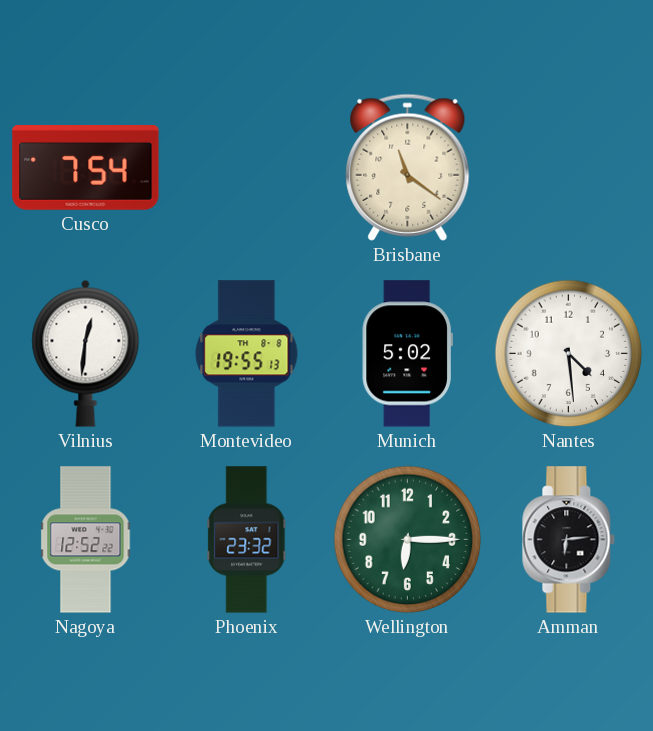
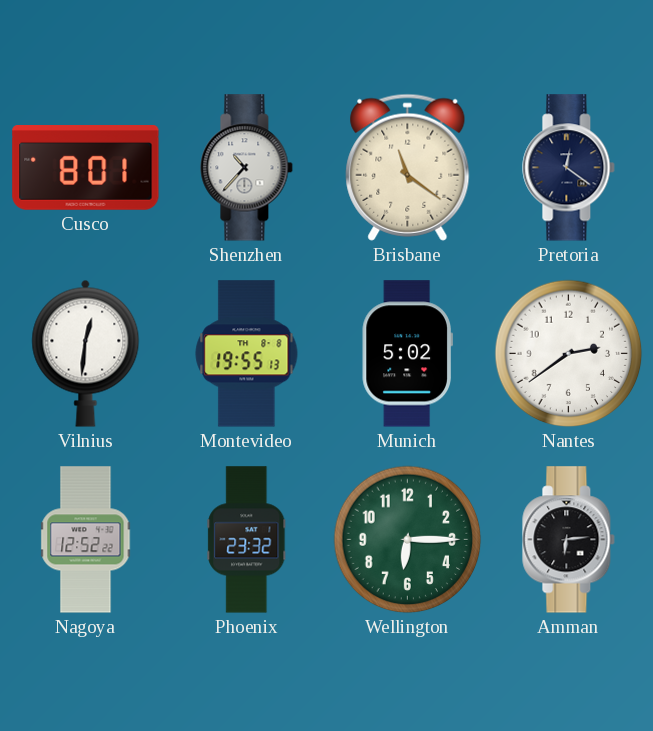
Cusco: 7:54 -> 8:01
Shenzhen: none -> 10:37
Pretoria: none -> 12:21
Nantes: 4:29 -> 2:39
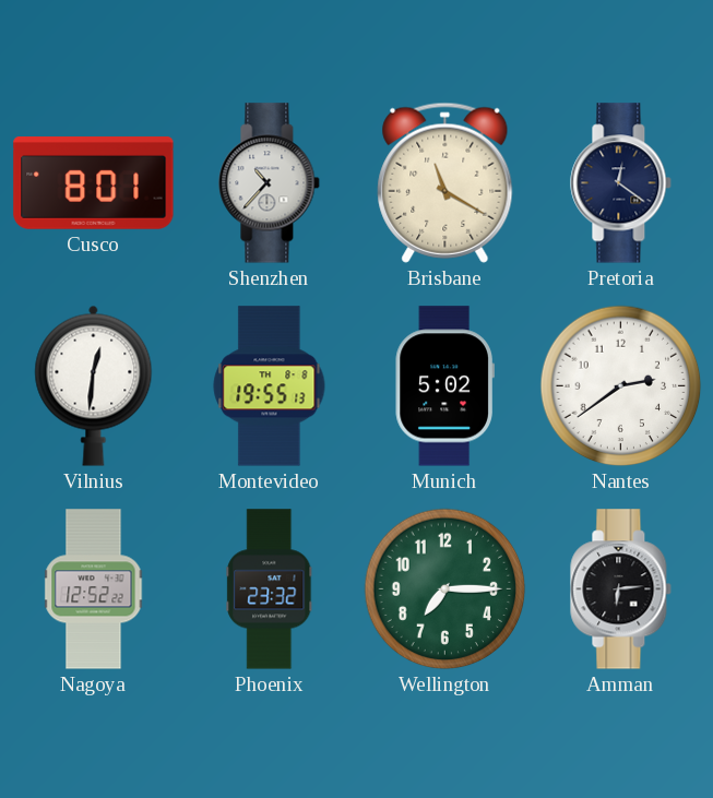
Brisbane: 11:21 -> 11:20
Wellington: 6:15 -> 7:15
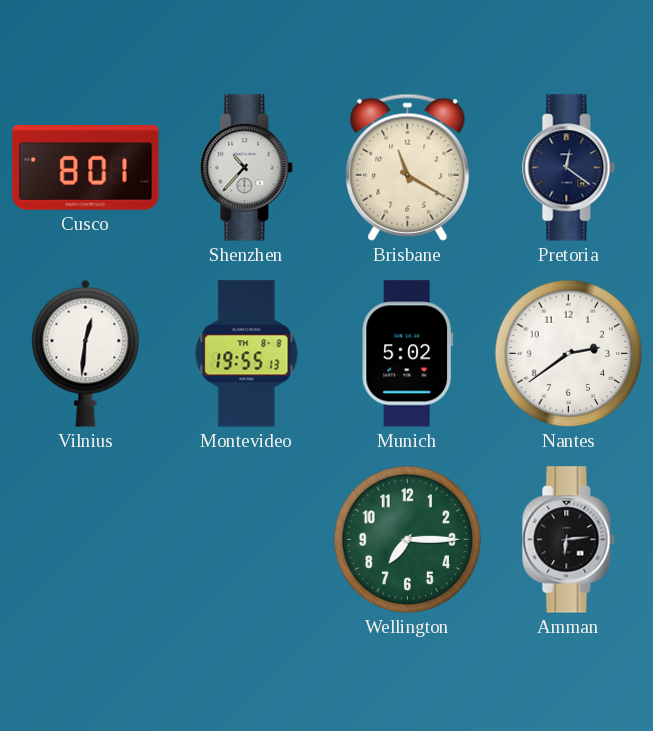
Nagoya: 12:52 -> none
Phoenix: 23:32 -> none
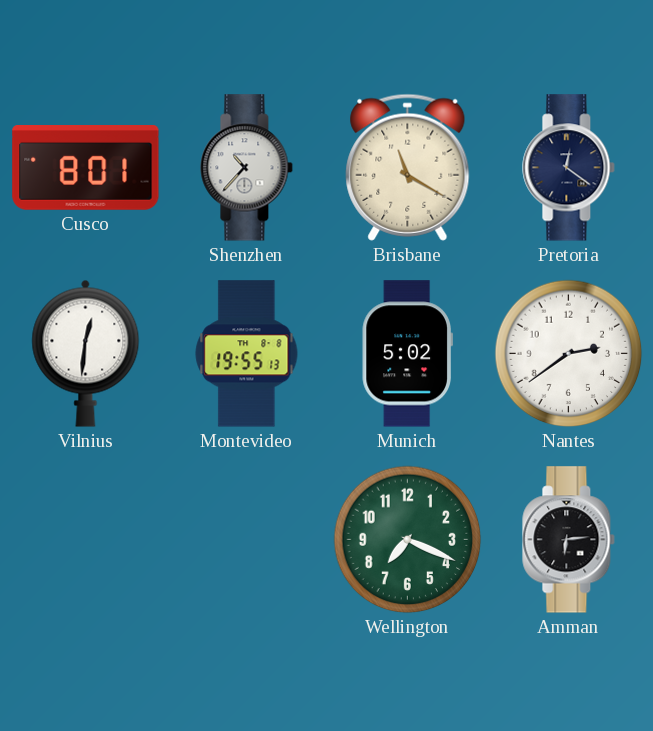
Wellington: 7:15 -> 7:19
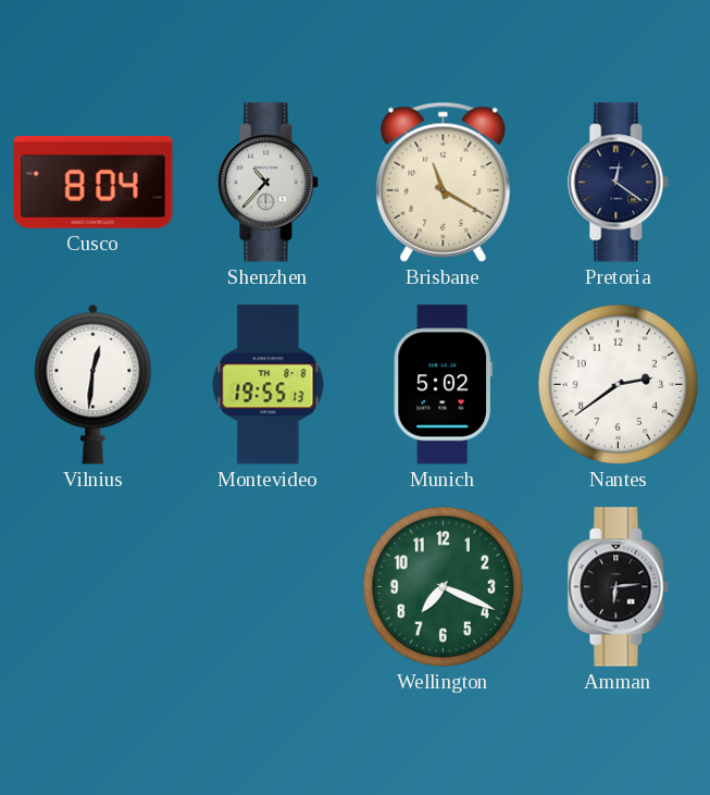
Cusco: 8:01 -> 8:04
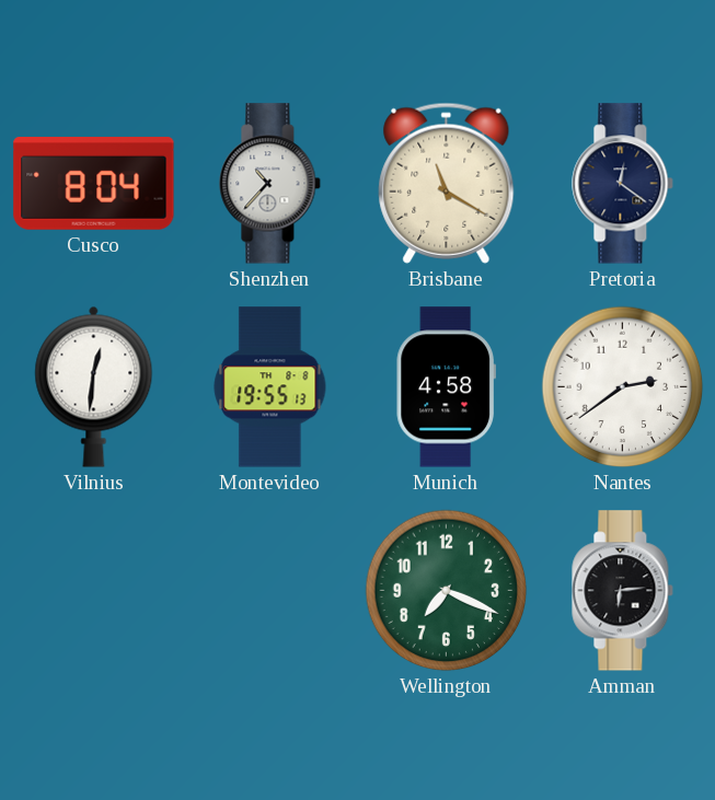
Munich: 5:02 -> 4:58
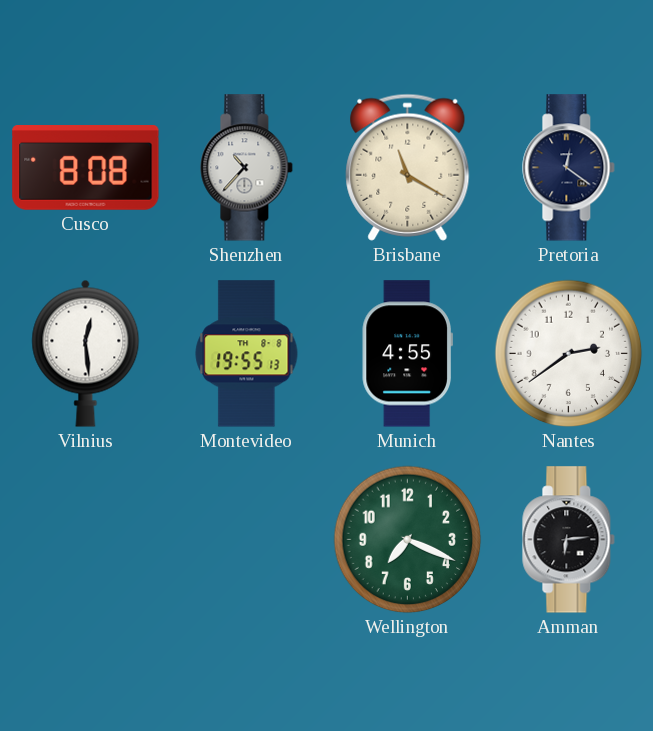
Cusco: 8:04 -> 8:08
Vilnius: 12:31 -> 12:29
Munich: 4:58 -> 4:55
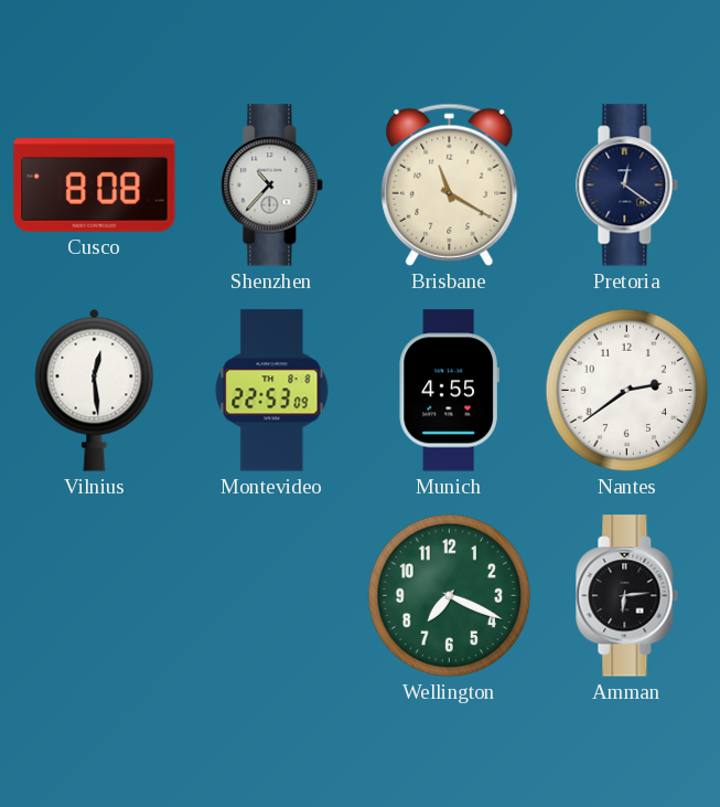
Montevideo: 19:55 -> 22:53
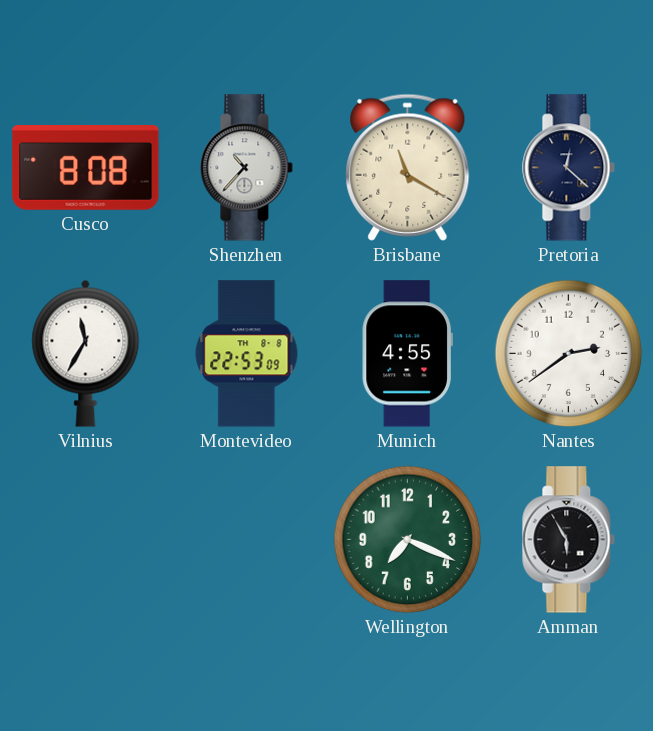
Pretoria: 12:21 -> 12:22
Vilnius: 12:29 -> 11:35
Amman: 6:14 -> 5:55
